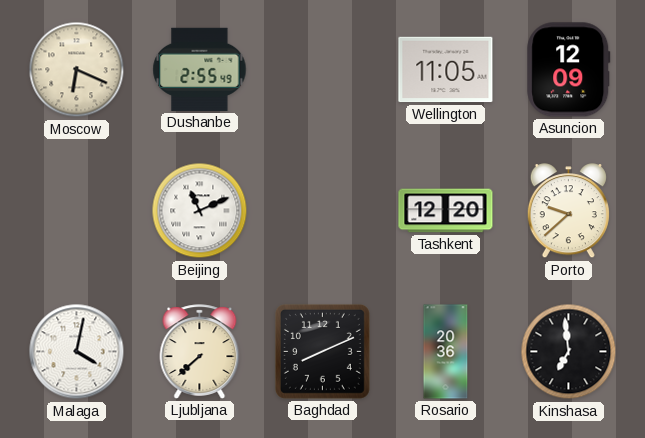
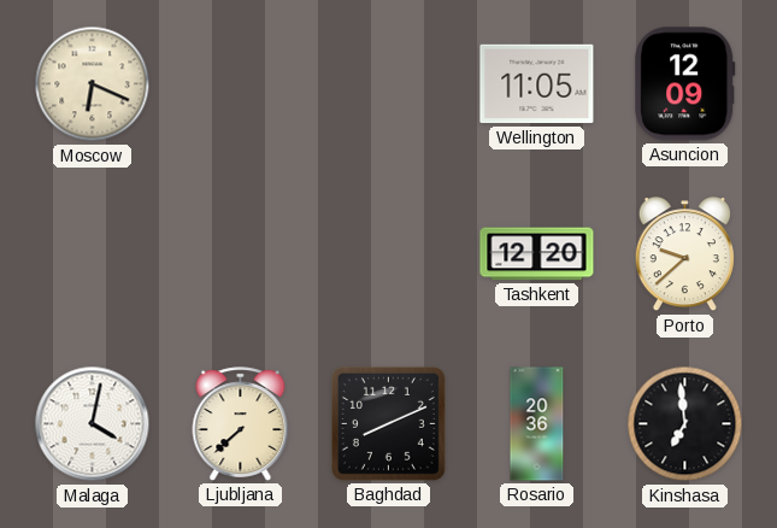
Dushanbe: 2:55 -> none
Beijing: 11:11 -> none
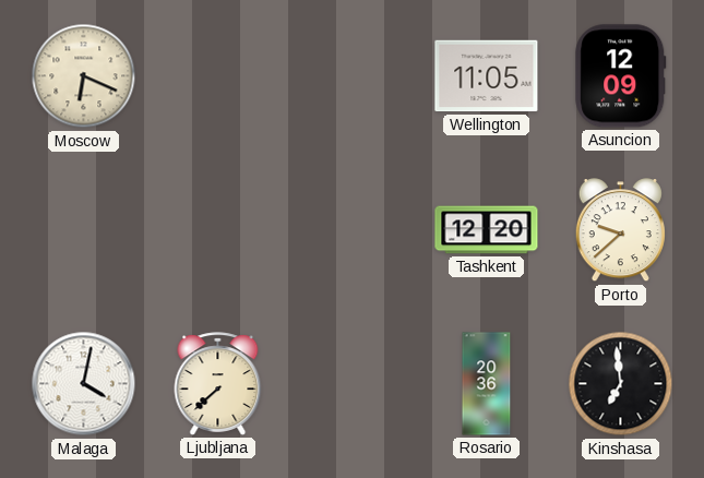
Baghdad: 8:11 -> none
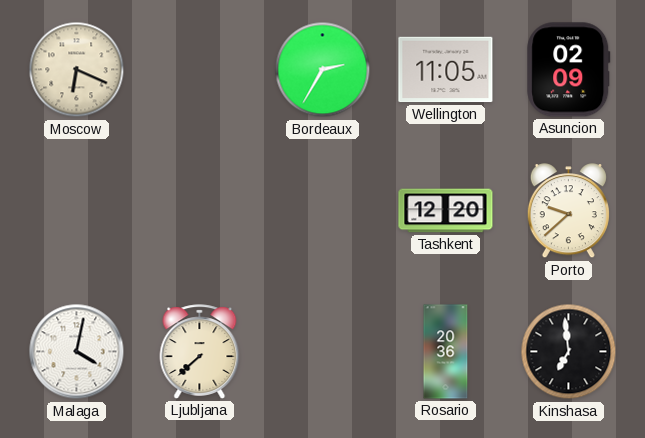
Bordeaux: none -> 2:35
Asuncion: 12:09 -> 02:09
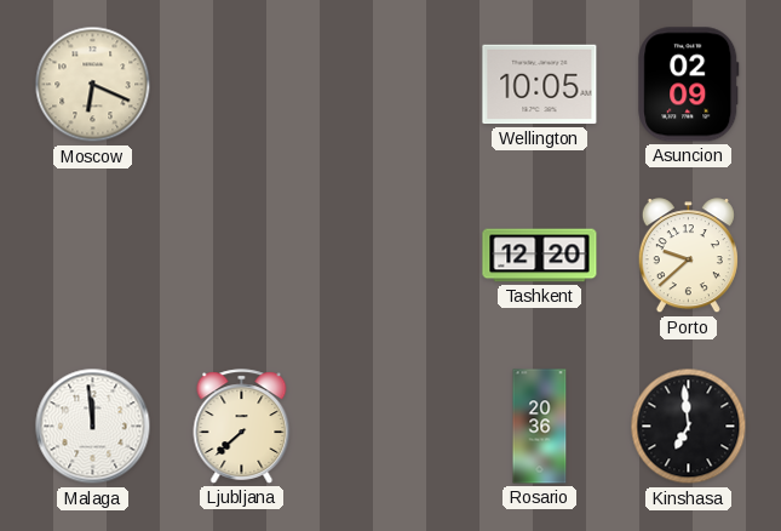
Bordeaux: 2:35 -> none
Wellington: 11:05 -> 10:05
Malaga: 4:02 -> 11:59
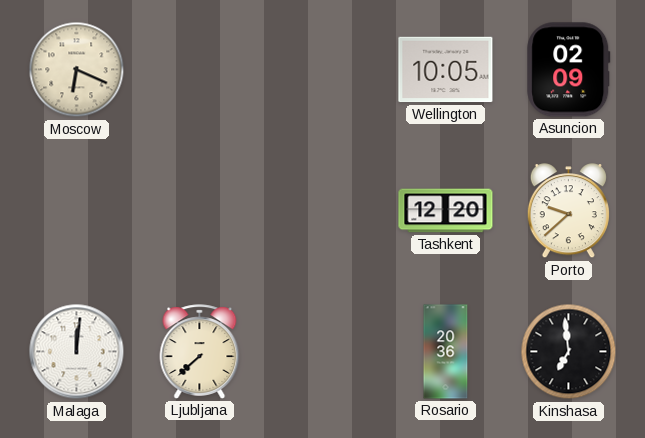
Malaga: 11:59 -> 12:01
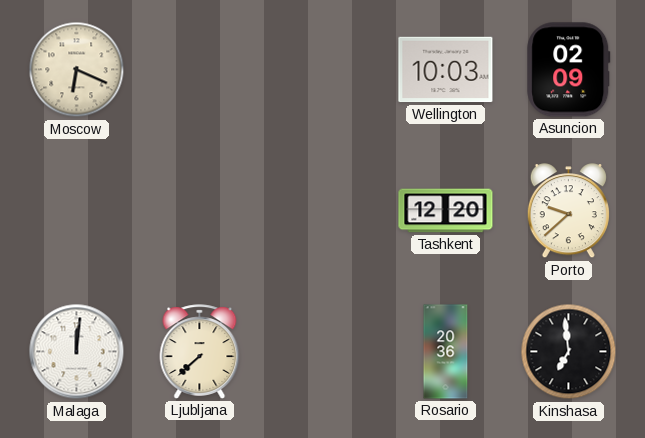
Wellington: 10:05 -> 10:03
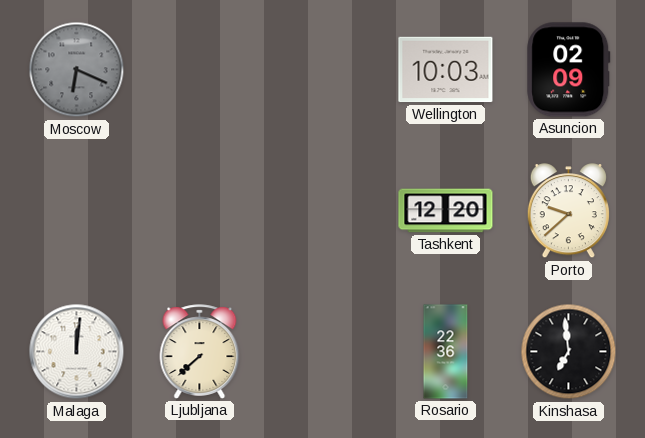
Moscow dial: cream -> grey
Rosario: 20:36 -> 22:36
